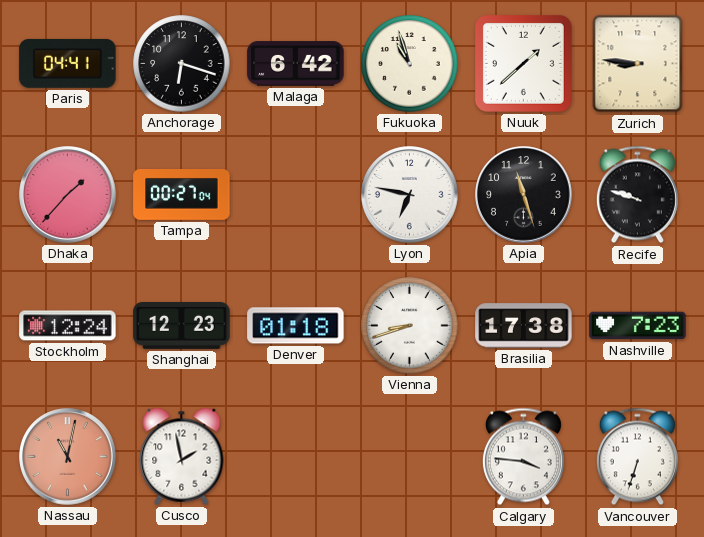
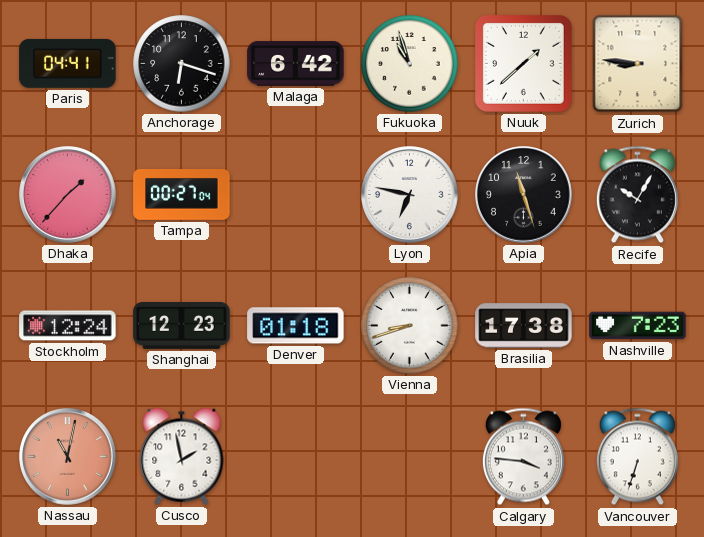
Recife: 9:48 -> 10:05
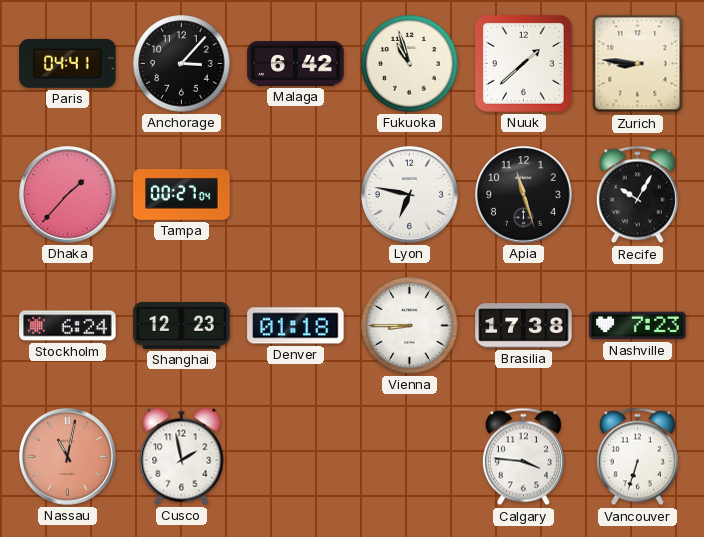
Anchorage: 6:18 -> 3:07
Stockholm: 12:24 -> 6:24
Vienna: 8:42 -> 8:45
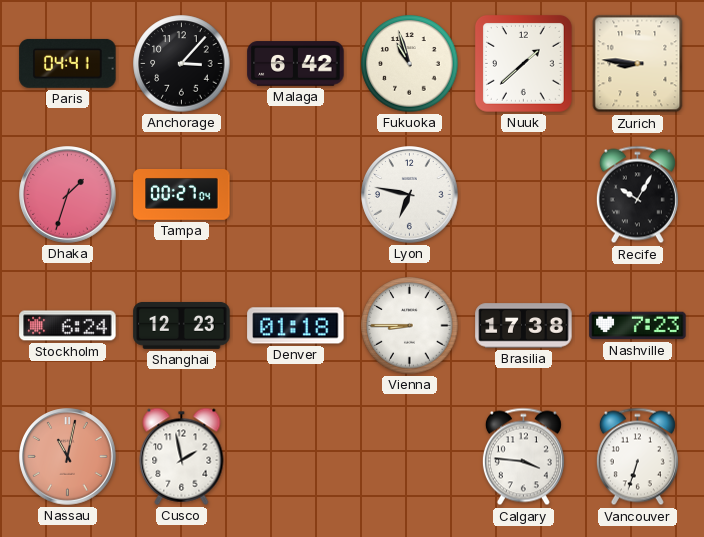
Dhaka: 1:37 -> 1:33
Apia: 11:27 -> none
